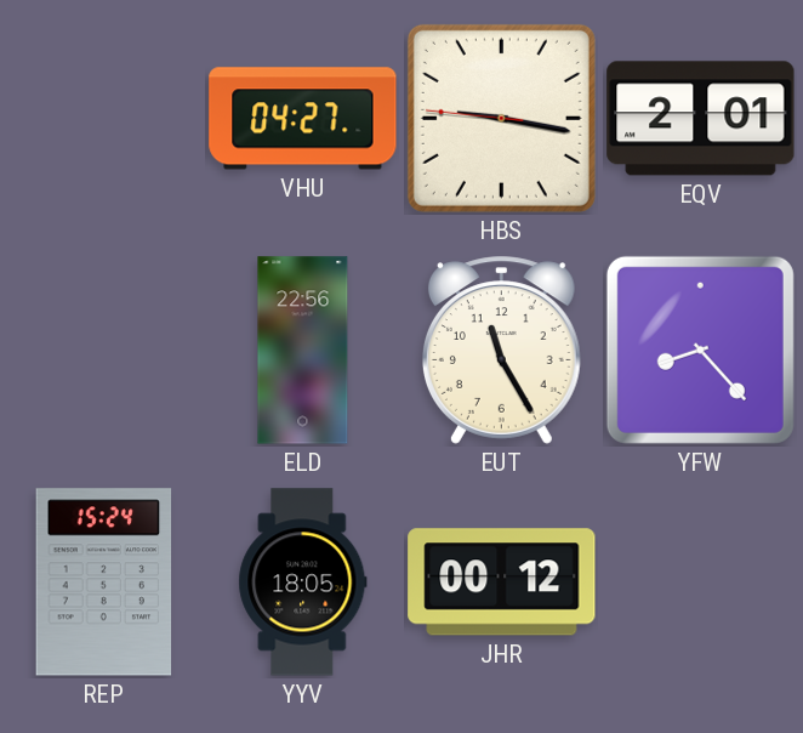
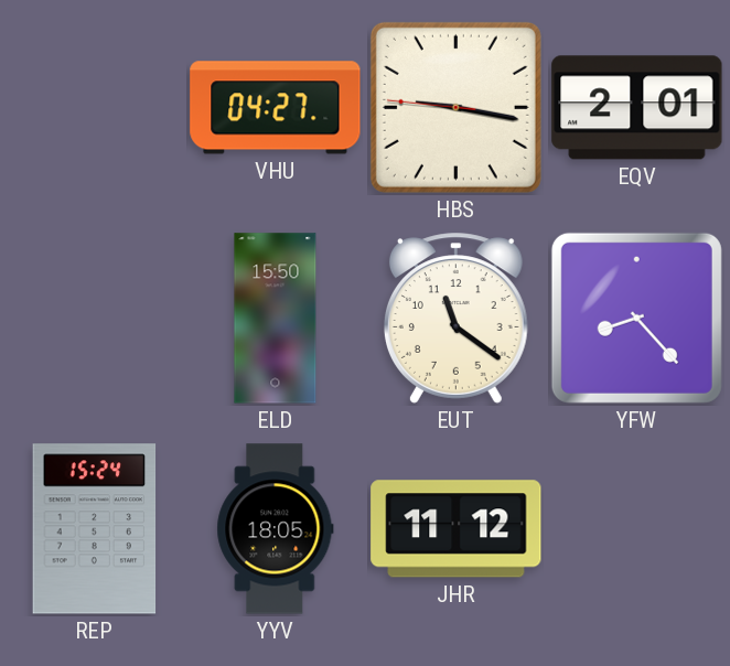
ELD: 22:56 -> 15:50
EUT: 11:25 -> 11:21
JHR: 00:12 -> 11:12
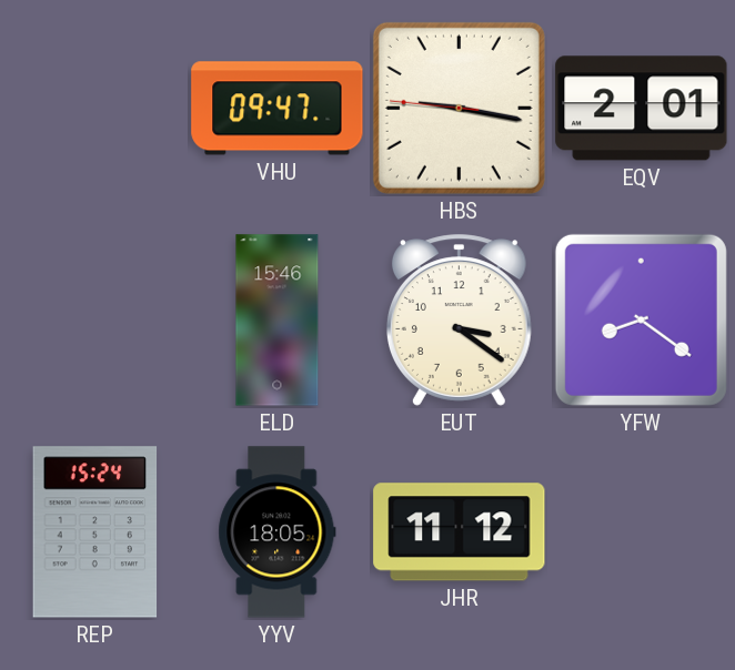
VHU: 04:27 -> 09:47
ELD: 15:50 -> 15:46
EUT: 11:21 -> 3:21
YFW: 8:23 -> 8:21
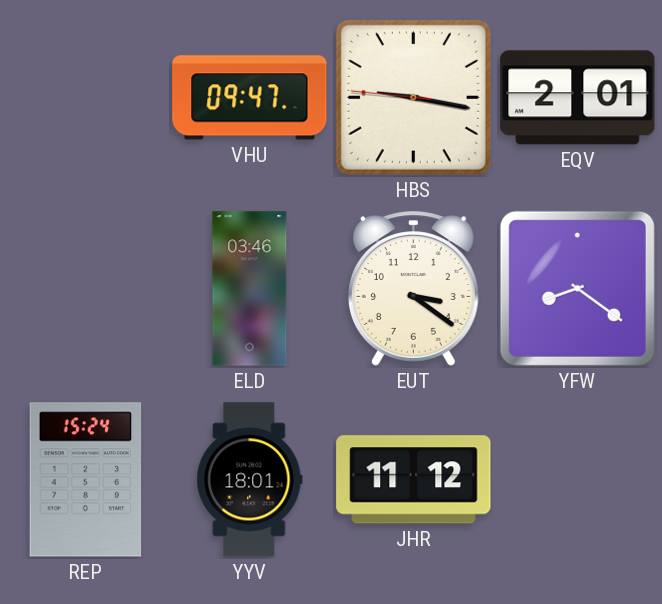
ELD: 15:46 -> 03:46
YYV: 18:05 -> 18:01
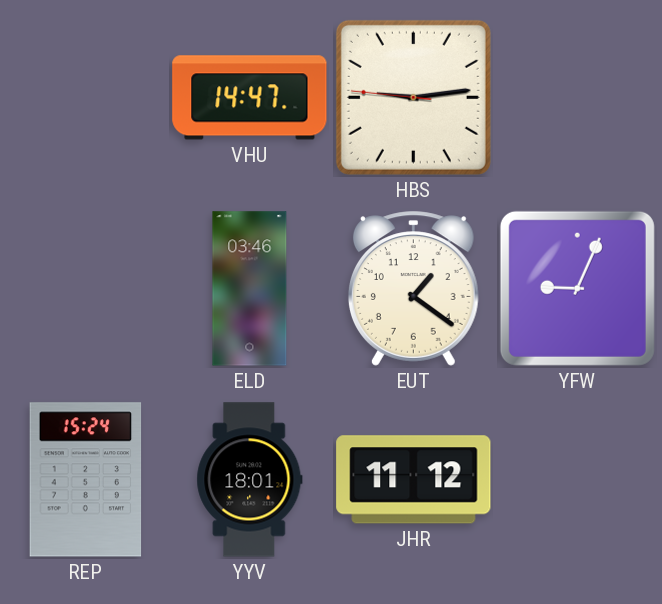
VHU: 09:47 -> 14:47
HBS: 9:16 -> 9:13
EQV: 2:01 -> none
EUT: 3:21 -> 1:21
YFW: 8:21 -> 9:04
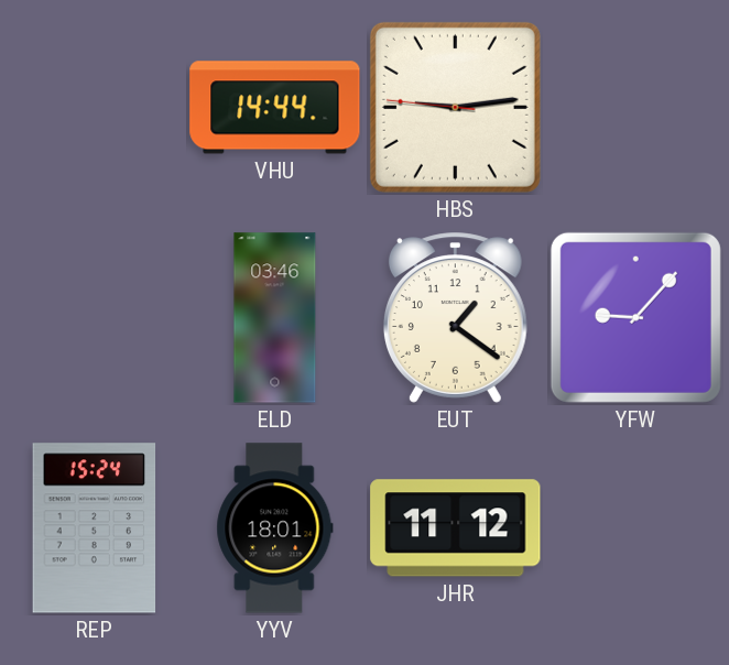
VHU: 14:47 -> 14:44
YFW: 9:04 -> 9:07
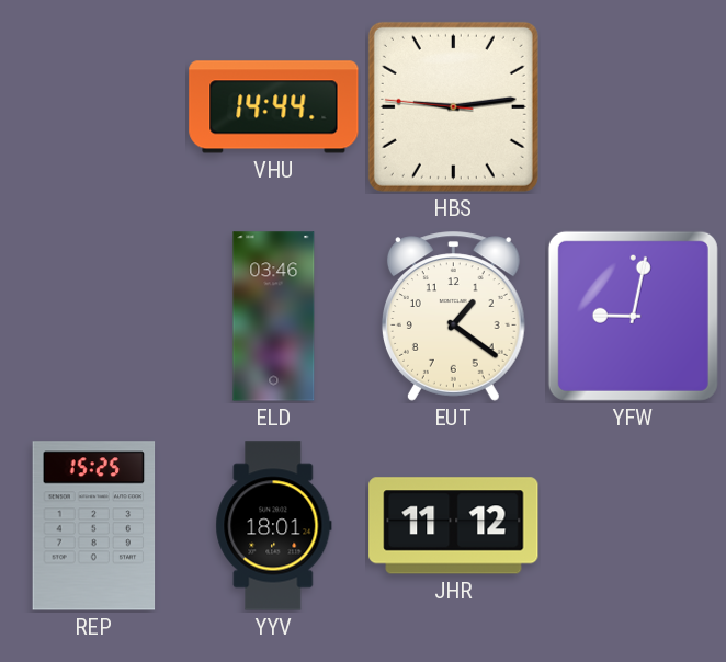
YFW: 9:07 -> 9:02
REP: 15:24 -> 15:25
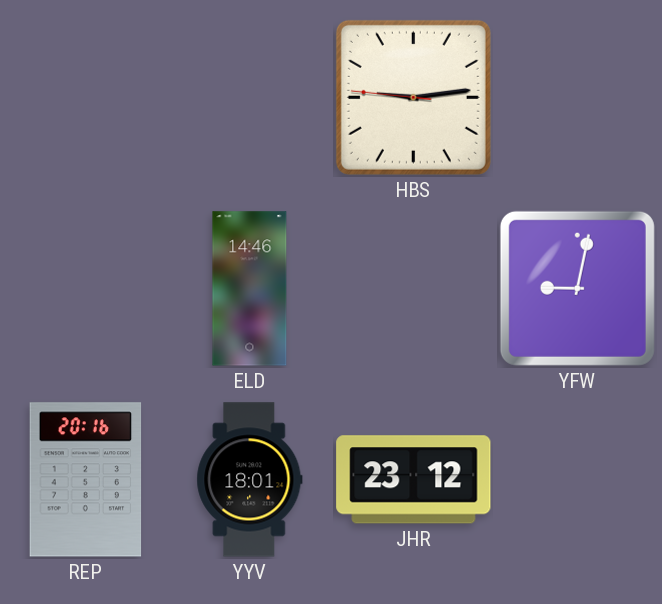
VHU: 14:44 -> none
ELD: 03:46 -> 14:46
EUT: 1:21 -> none
REP: 15:25 -> 20:16
JHR: 11:12 -> 23:12
